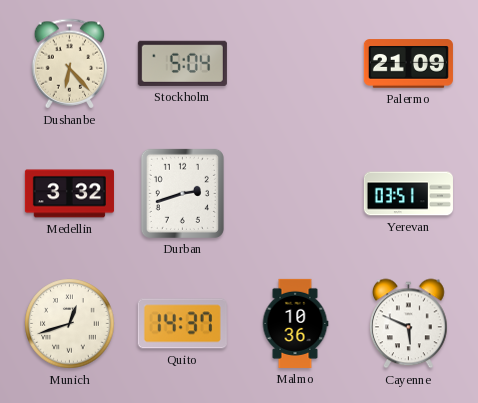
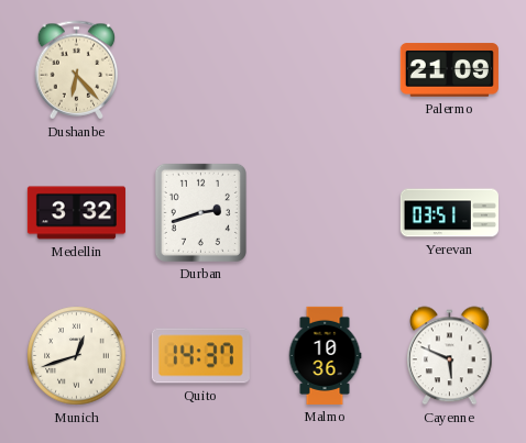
Stockholm: 5:04 -> none
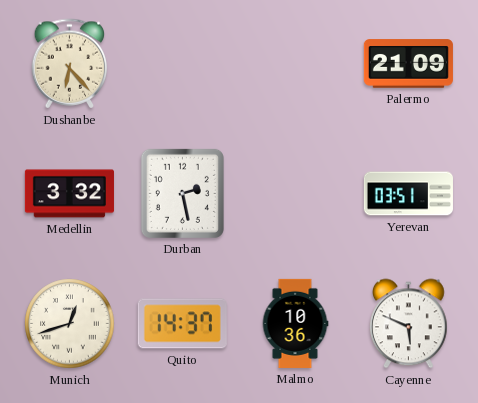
Durban: 2:42 -> 2:28
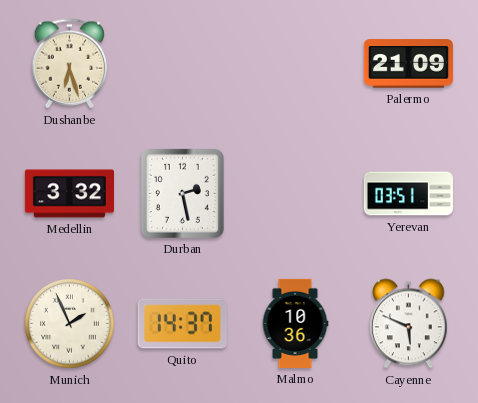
Dushanbe: 6:23 -> 6:27
Munich: 12:42 -> 1:56
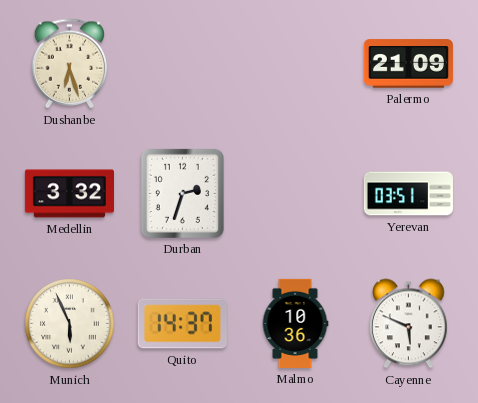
Durban: 2:28 -> 2:33
Munich: 1:56 -> 5:56
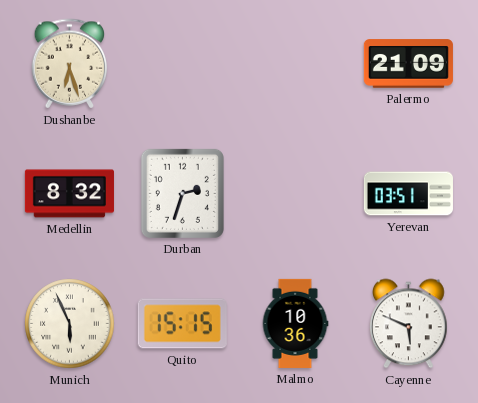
Medellin: 3:32 -> 8:32
Quito: 14:37 -> 15:15
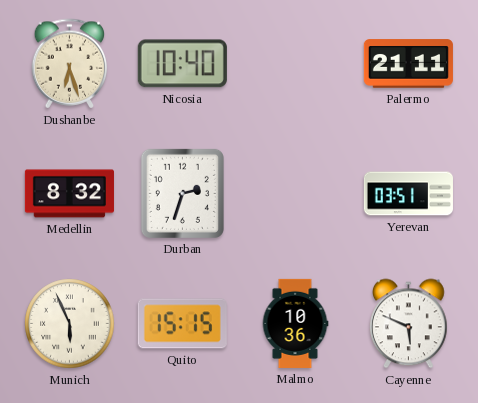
Nicosia: none -> 10:40
Palermo: 21:09 -> 21:11
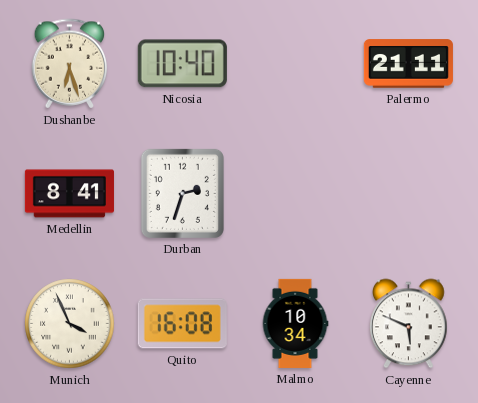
Medellin: 8:32 -> 8:41
Yerevan: 03:51 -> none
Munich: 5:56 -> 3:56
Quito: 15:15 -> 16:08
Malmo: 10:36 -> 10:34
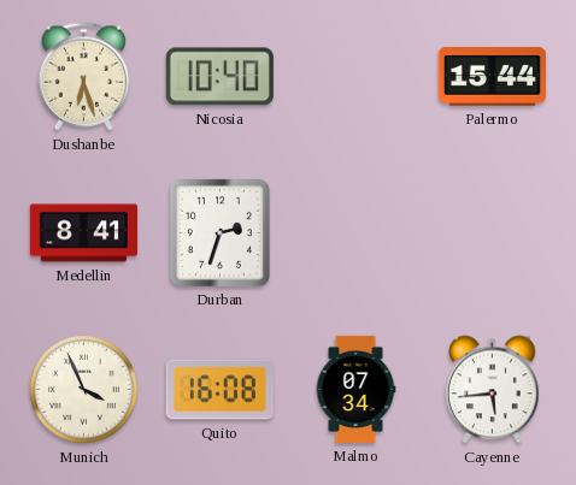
Palermo: 21:11 -> 15:44
Malmo: 10:34 -> 07:34
Cayenne: 5:49 -> 5:44
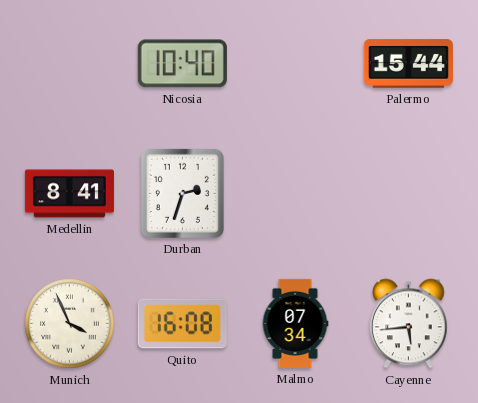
Dushanbe: 6:27 -> none
